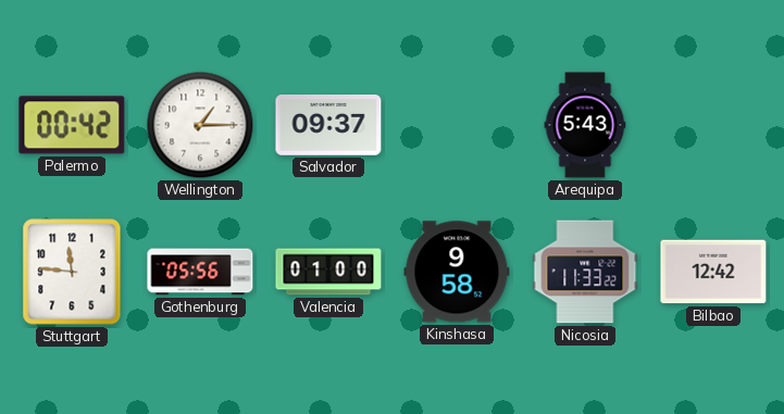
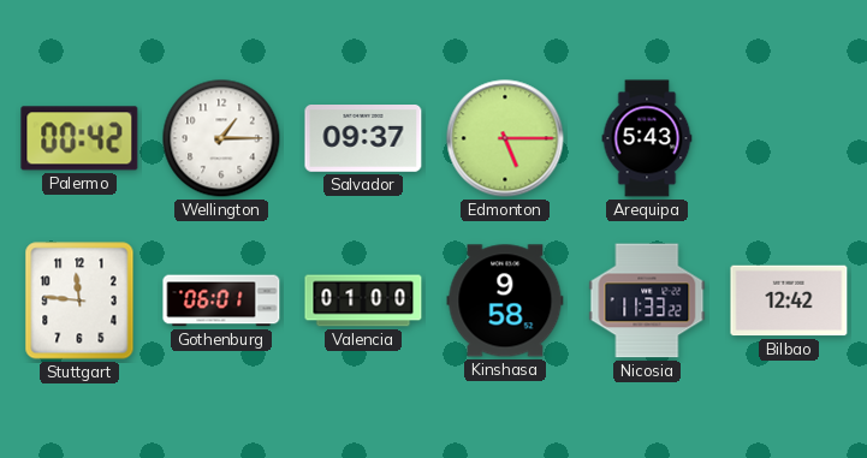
Edmonton: none -> 5:15
Gothenburg: 05:56 -> 06:01
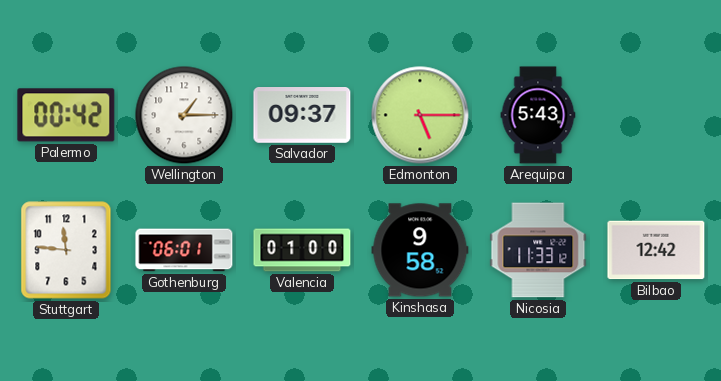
Nicosia: 11:33:22 -> 11:33:12
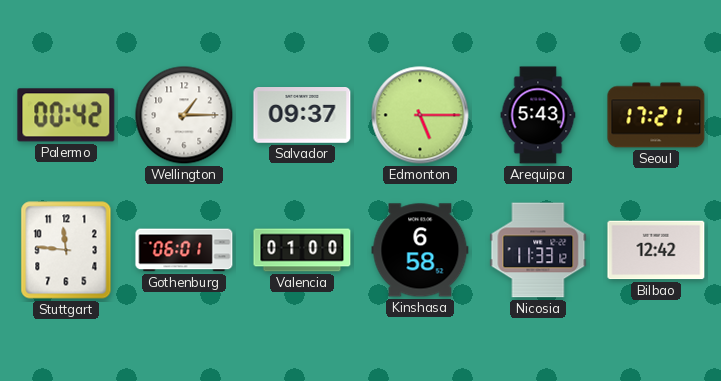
Seoul: none -> 17:21
Kinshasa: 9:58 -> 6:58
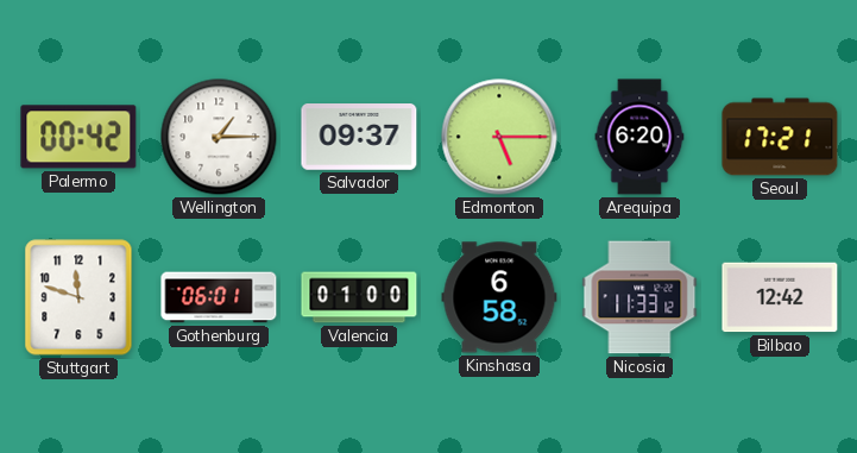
Arequipa: 5:43 -> 6:20
Stuttgart: 11:46 -> 11:48
